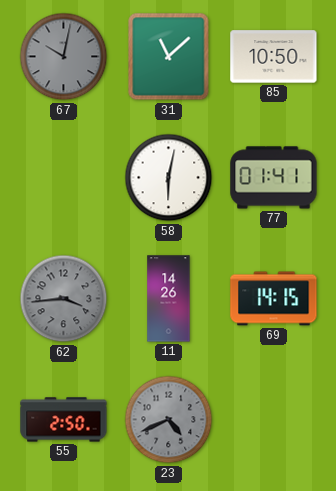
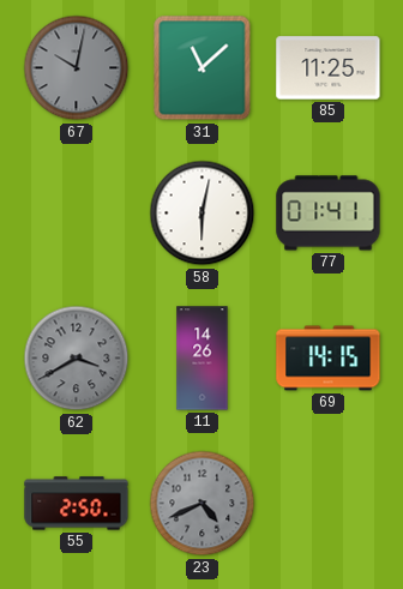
85: 10:50 -> 11:25
62: 3:44 -> 3:40
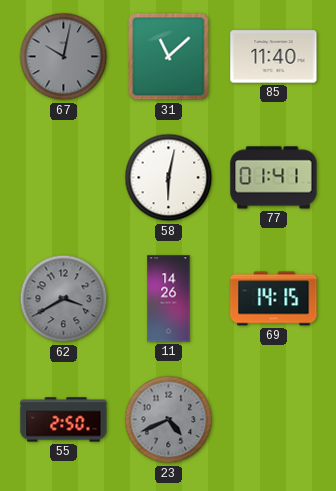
85: 11:25 -> 11:40
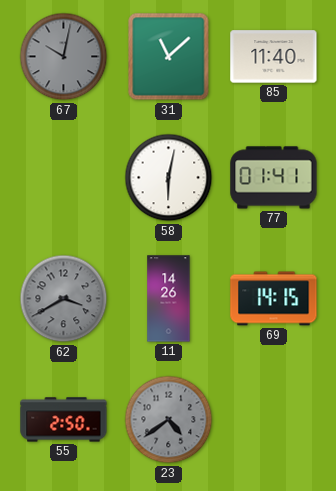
23: 4:41 -> 4:39
